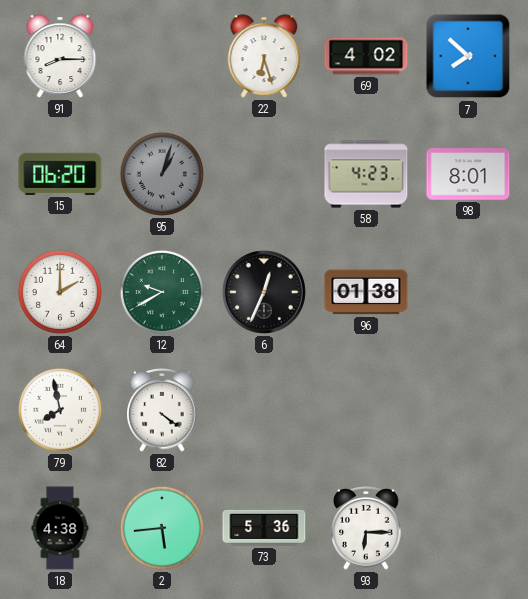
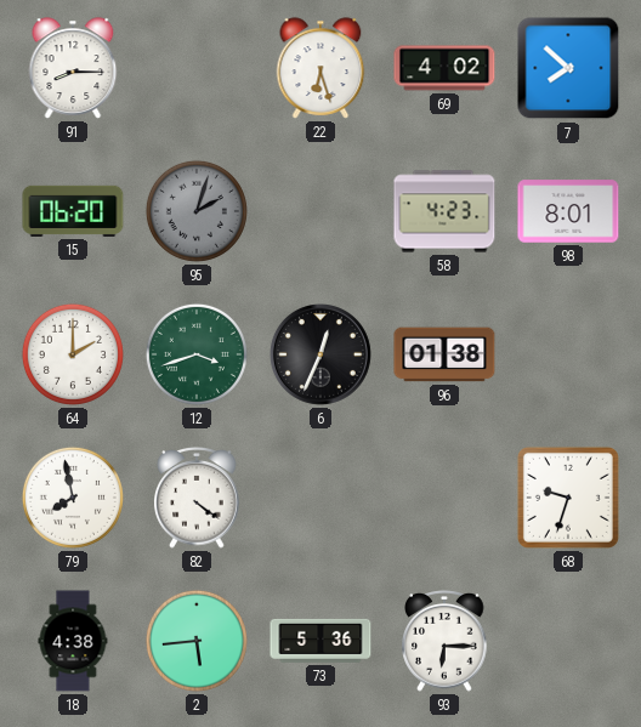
95: 1:03 -> 2:03
12: 9:40 -> 3:42
68: none -> 9:33
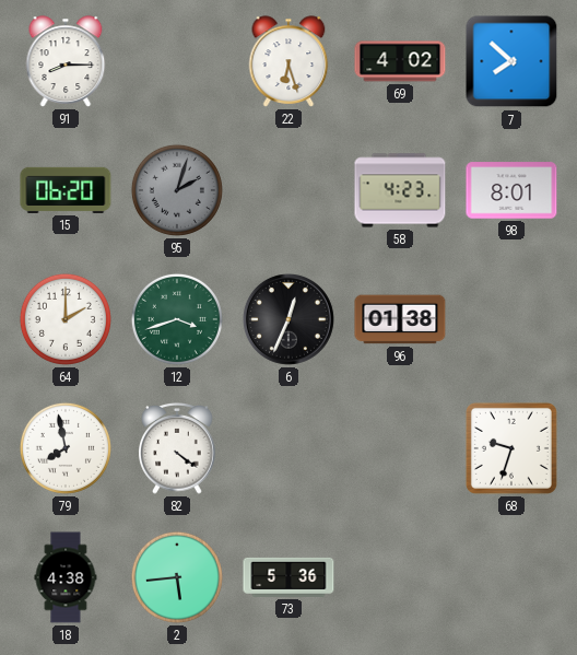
93: 6:15 -> none
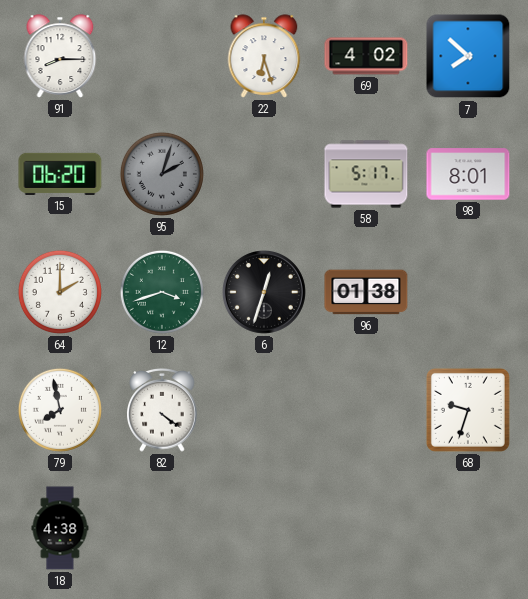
58: 4:23 -> 5:17
6: 12:34 -> 12:33
2: 5:44 -> none
73: 5:36 -> none
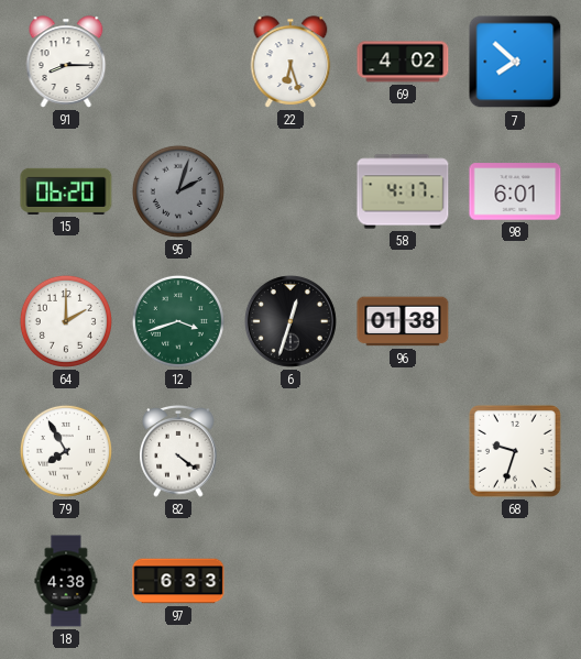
58: 5:17 -> 4:17
98: 8:01 -> 6:01
79: 7:58 -> 7:55
97: none -> 6:33
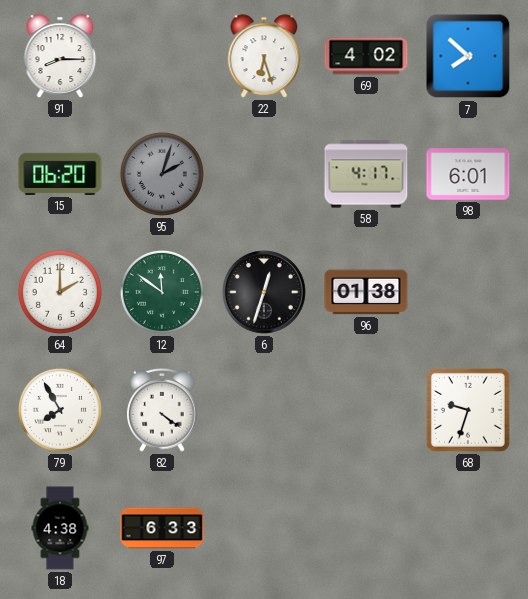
12: 3:42 -> 11:51
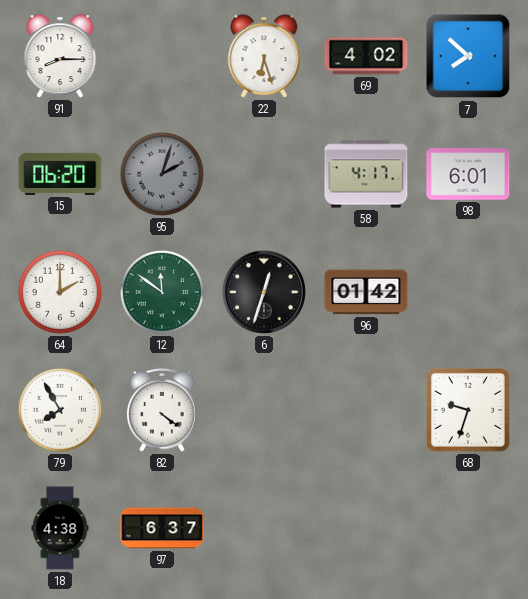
96: 01:38 -> 01:42
97: 6:33 -> 6:37
